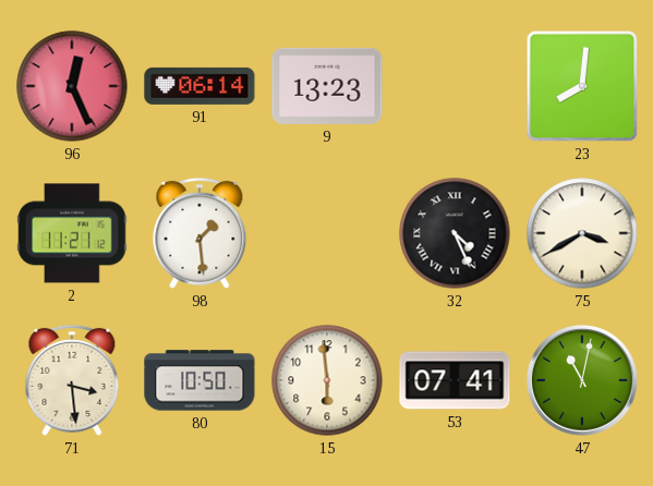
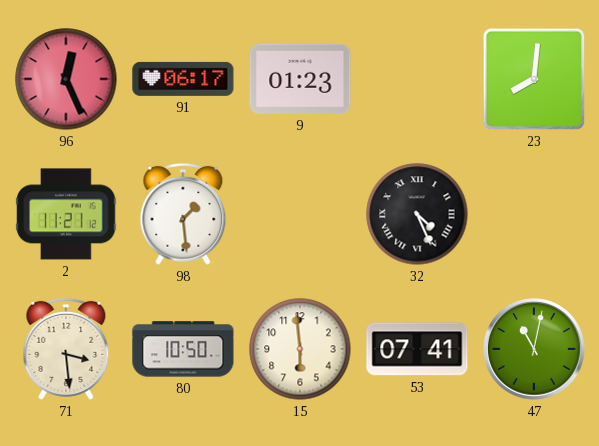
91: 06:14 -> 06:17
9: 13:23 -> 01:23
75: 3:40 -> none
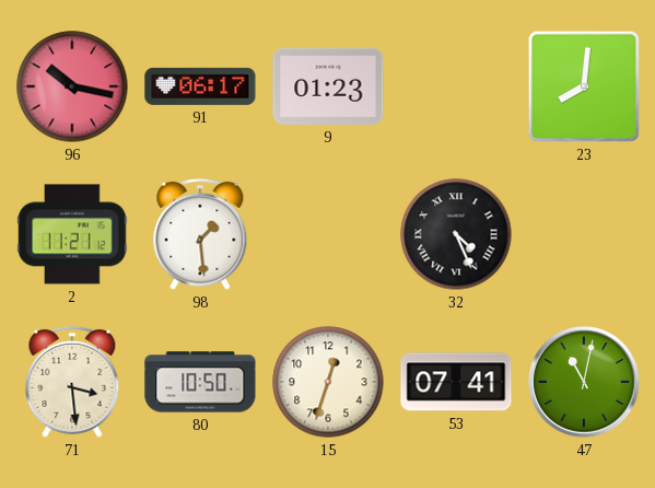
96: 12:26 -> 10:17
15: 5:59 -> 12:33
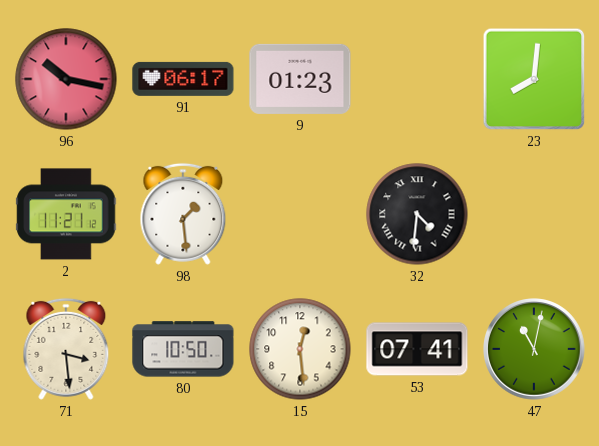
32: 4:26 -> 4:31
15: 12:33 -> 12:29
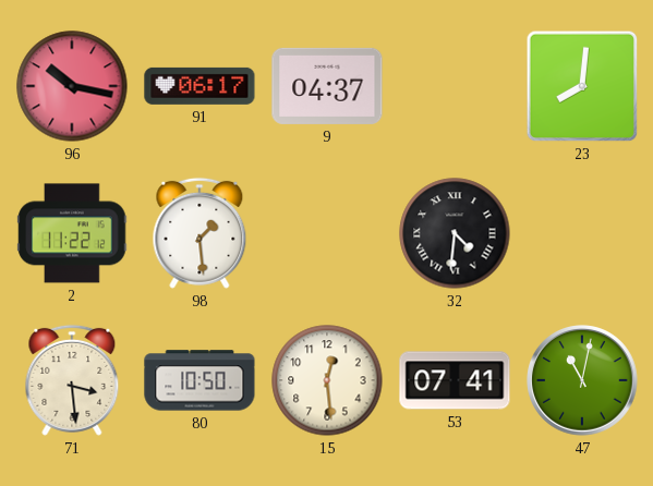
9: 01:23 -> 04:37
2: 11:21 -> 11:22
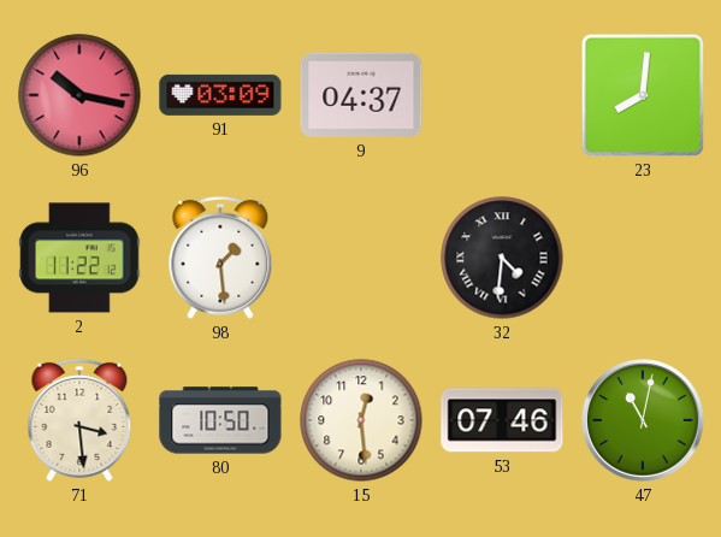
91: 06:17 -> 03:09
53: 07:41 -> 07:46
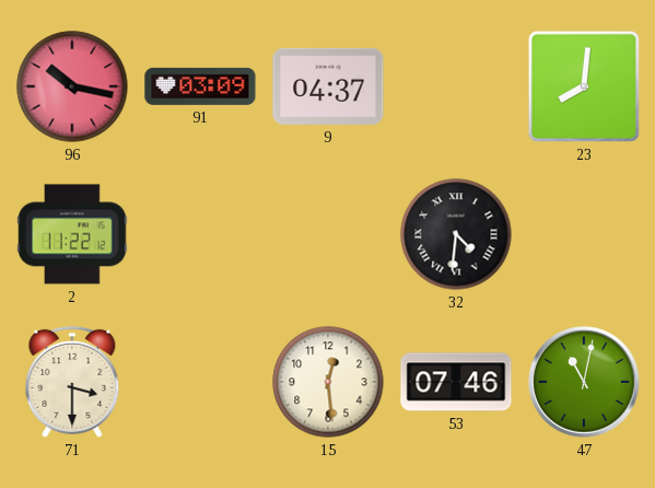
98: 1:29 -> none
71: 3:29 -> 3:30
80: 10:50 -> none
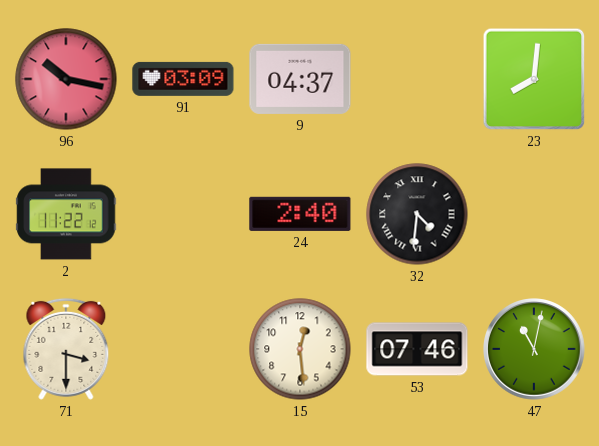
24: none -> 2:40
